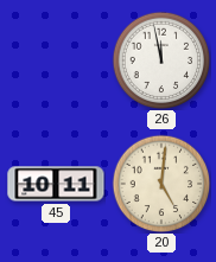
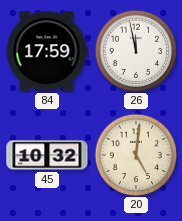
84: none -> 17:59
45: 10:11 -> 10:32
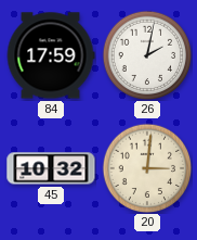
26: 11:58 -> 2:02
20: 5:01 -> 3:01
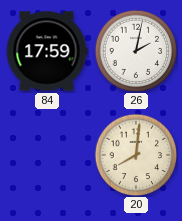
45: 10:32 -> none
20: 3:01 -> 8:01
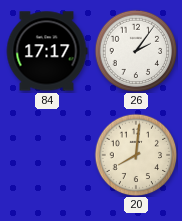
84: 17:59 -> 17:17
26: 2:02 -> 2:06
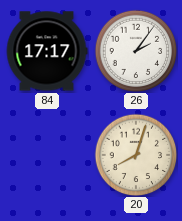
20: 8:01 -> 8:03
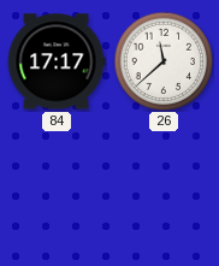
26: 2:06 -> 11:38
20: 8:03 -> none
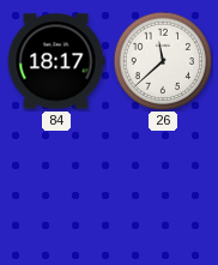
84: 17:17 -> 18:17
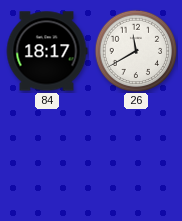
26: 11:38 -> 11:40
